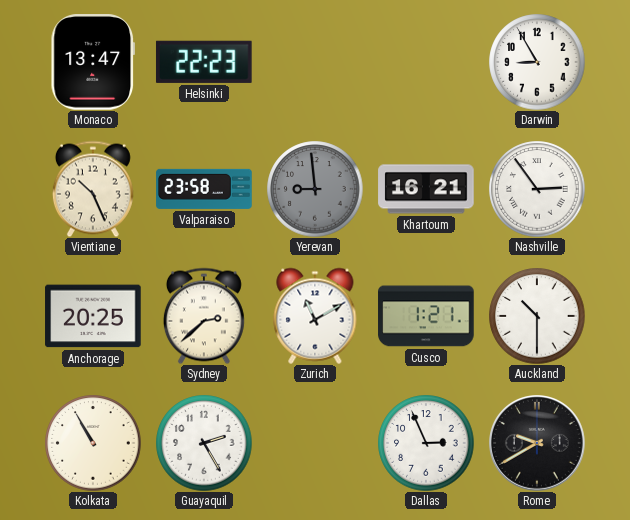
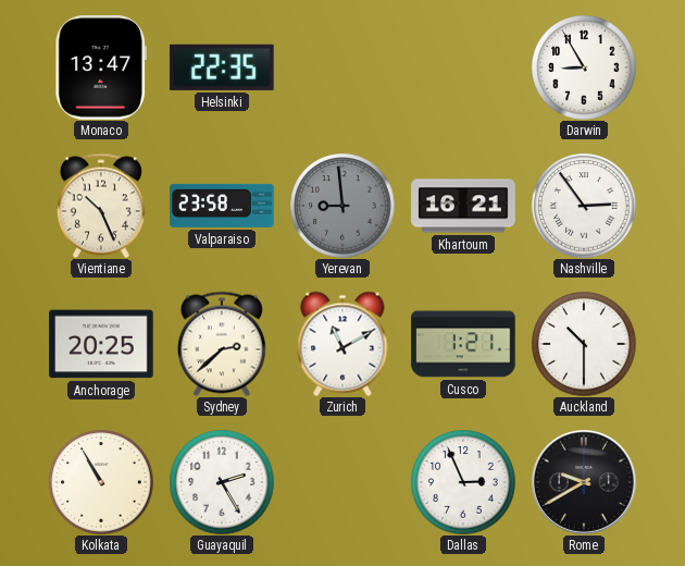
Helsinki: 22:23 -> 22:35
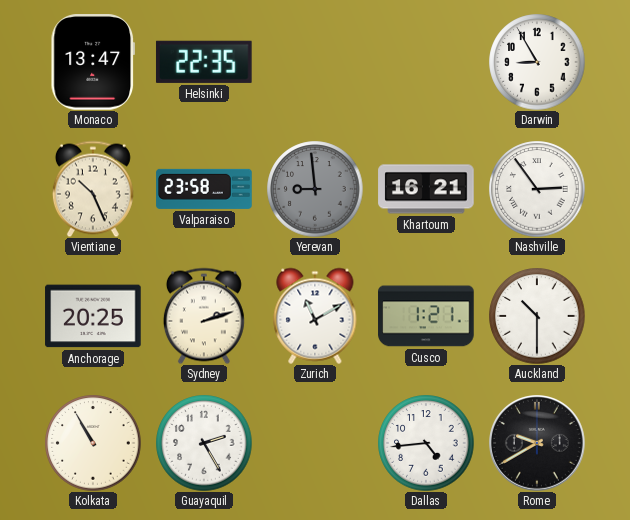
Sydney: 2:38 -> 2:12
Dallas: 2:56 -> 4:44
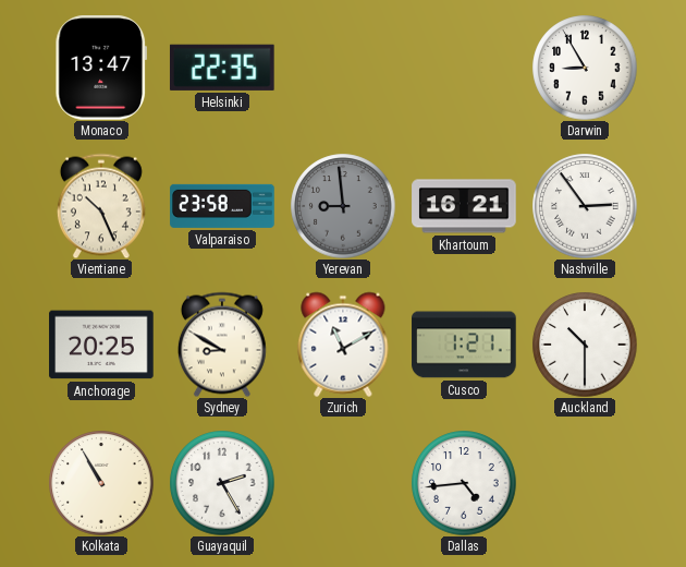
Sydney: 2:12 -> 8:50
Rome: 9:40 -> none
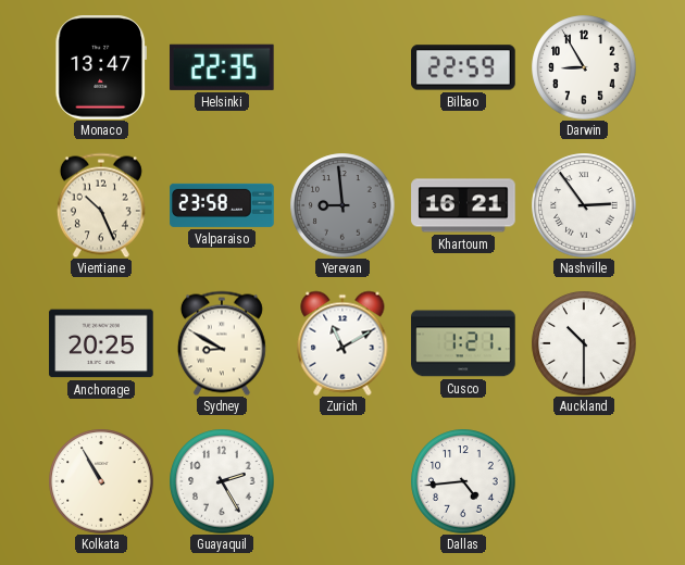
Bilbao: none -> 22:59
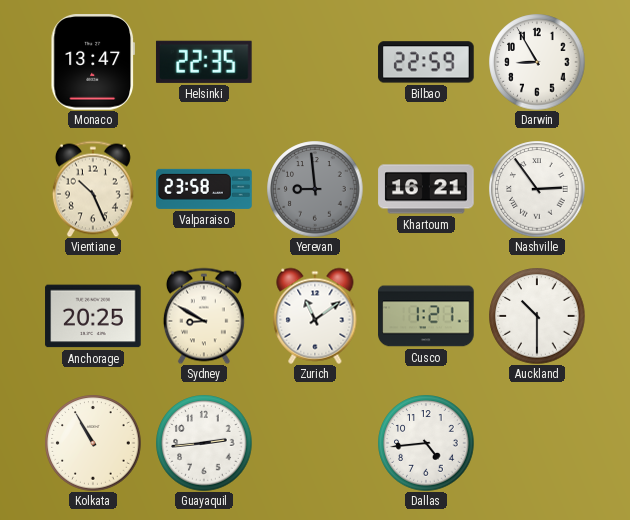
Zurich: 11:10 -> 11:09
Guayaquil: 2:25 -> 2:44
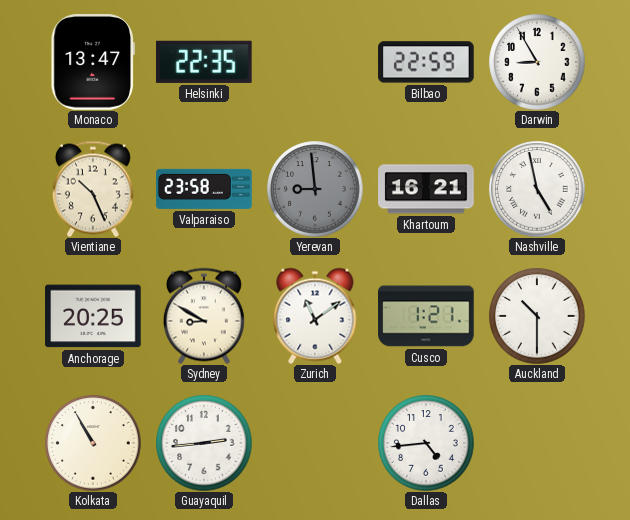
Nashville: 2:54 -> 4:58
